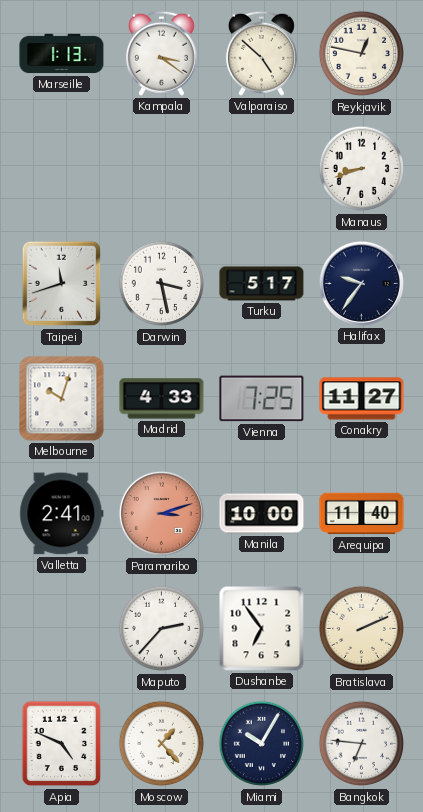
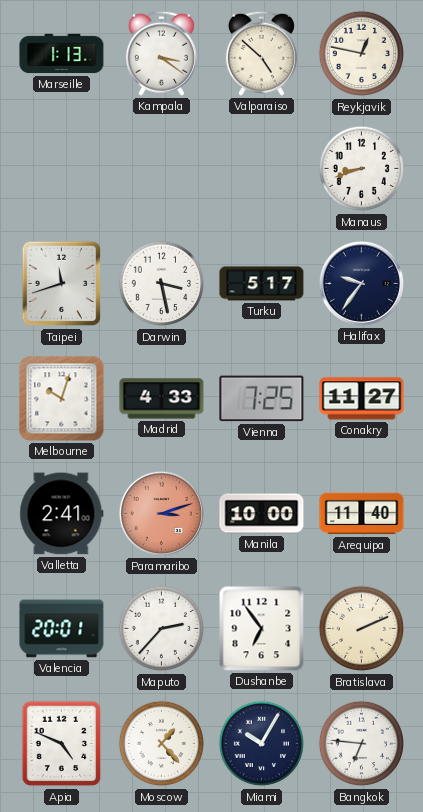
Valencia: none -> 20:01
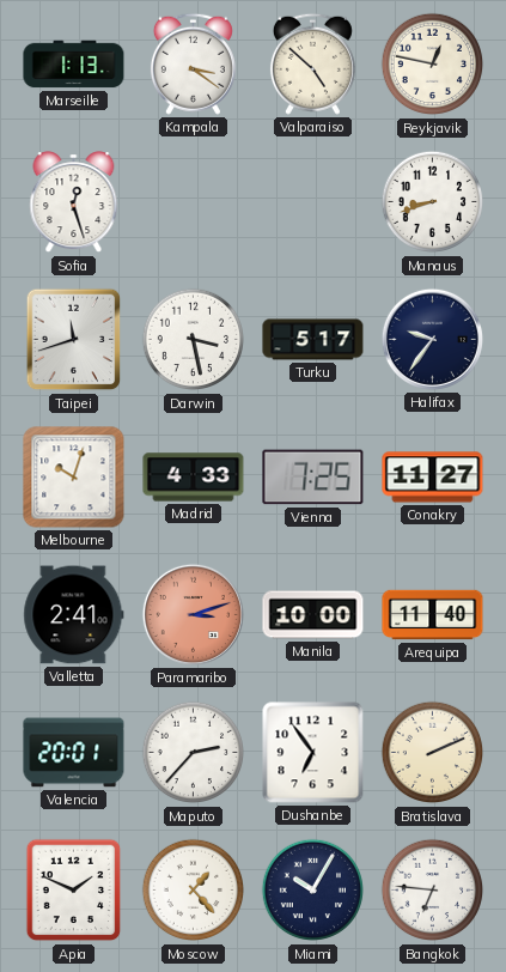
Sofia: none -> 12:27
Apia: 4:49 -> 1:49
